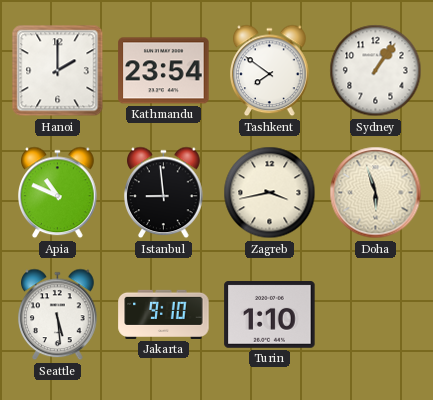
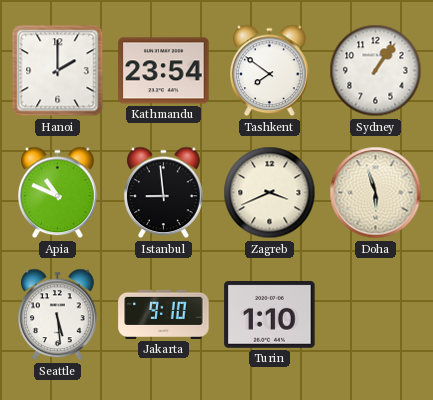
Zagreb: 3:43 -> 3:41
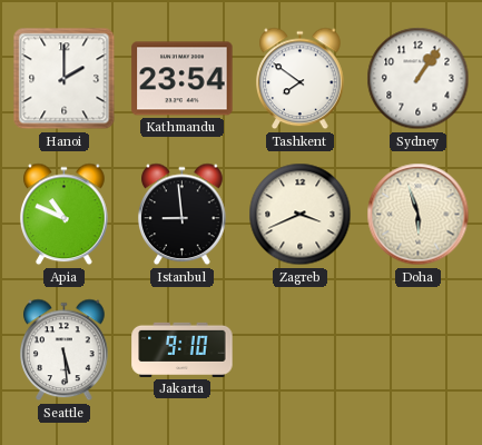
Turin: 1:10 -> none
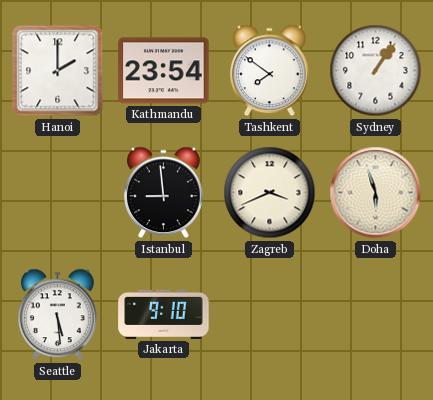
Apia: 10:49 -> none
